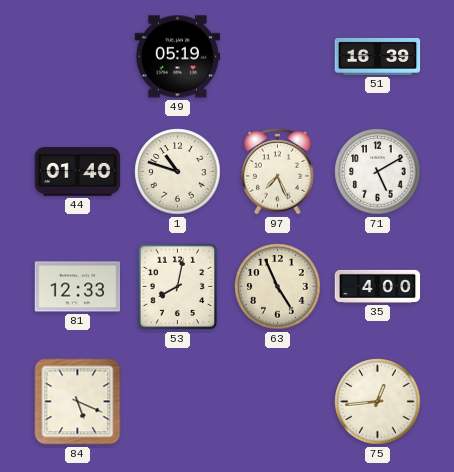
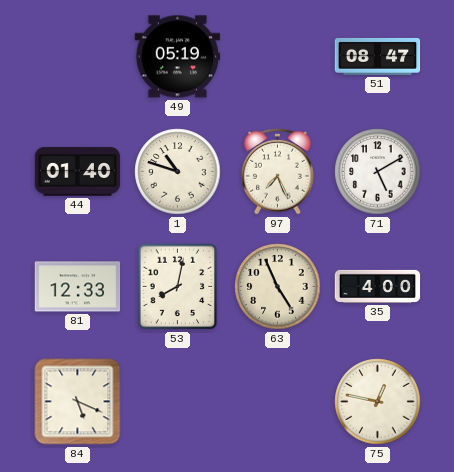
51: 16:39 -> 08:47
75: 12:44 -> 12:47
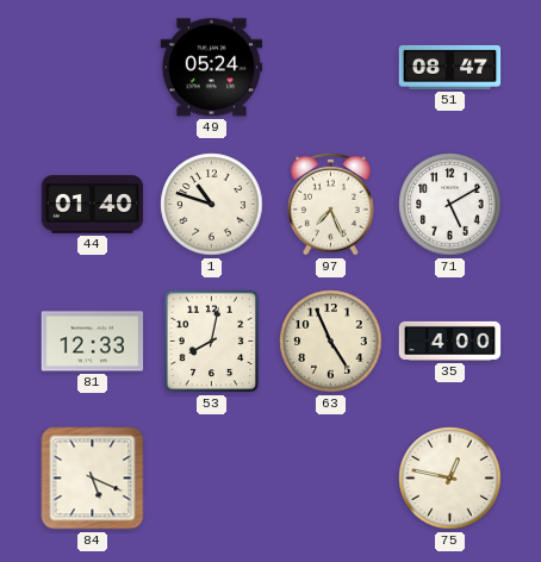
49: 05:19 -> 05:24
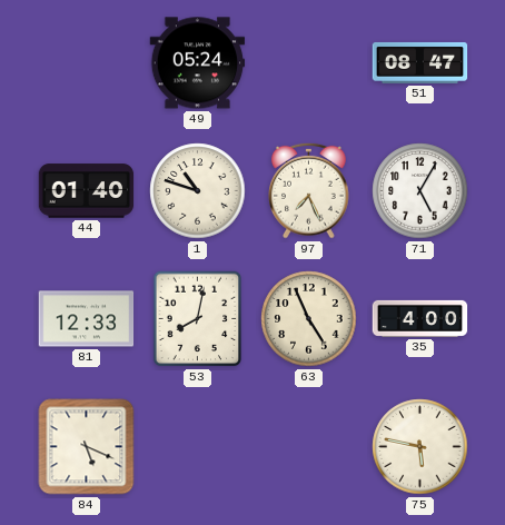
71: 5:10 -> 5:05
75: 12:47 -> 5:47
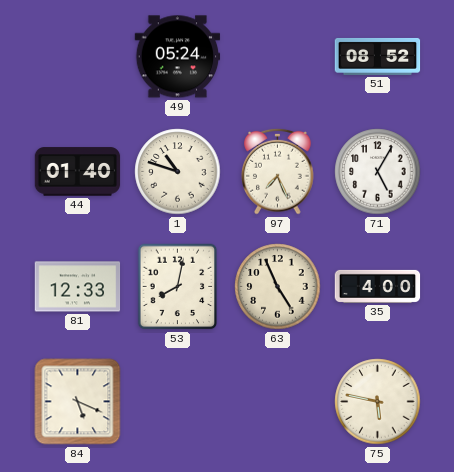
51: 08:47 -> 08:52
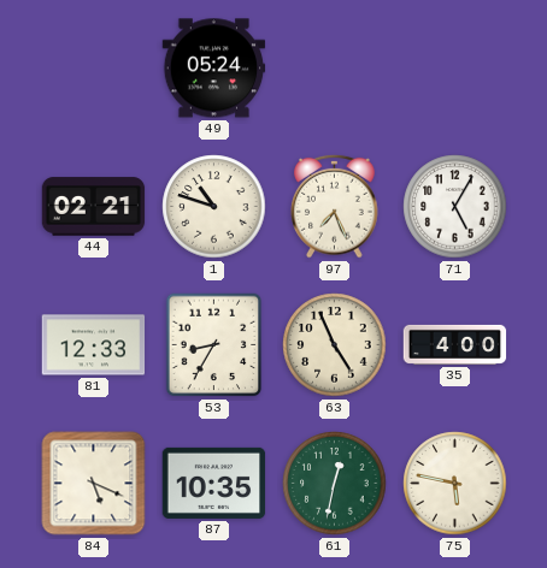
51: 08:52 -> none
44: 01:40 -> 02:21
53: 8:02 -> 8:35
87: none -> 10:35
61: none -> 12:32
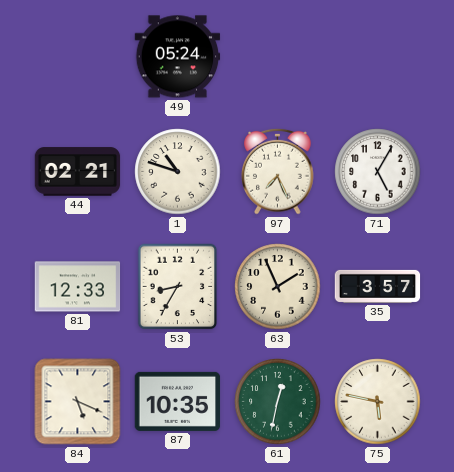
63: 4:56 -> 1:56
35: 4:00 -> 3:57
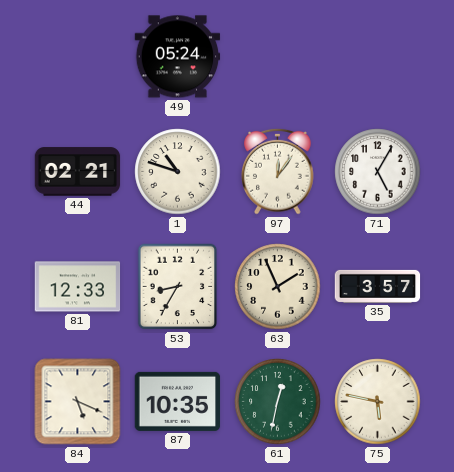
97: 7:26 -> 12:06
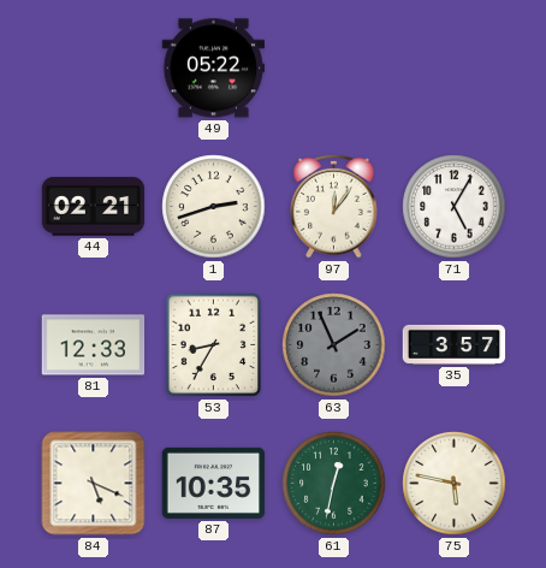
49: 05:24 -> 05:22
1: 10:48 -> 2:42
63 dial: cream -> grey
